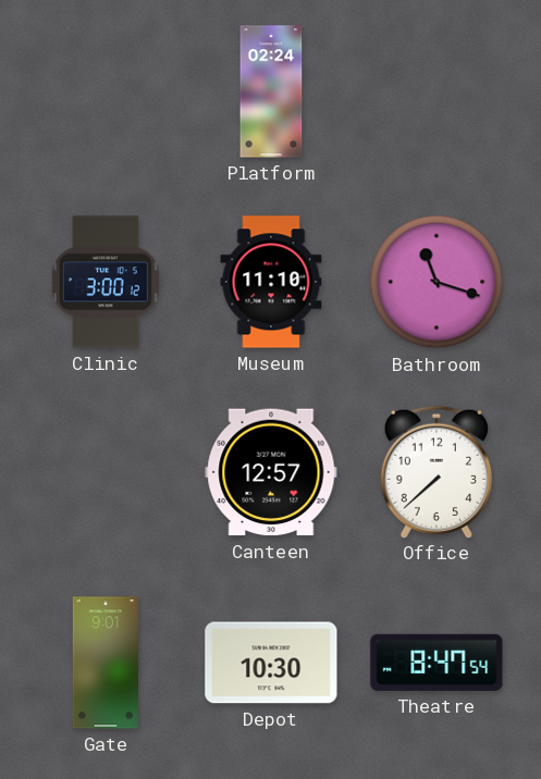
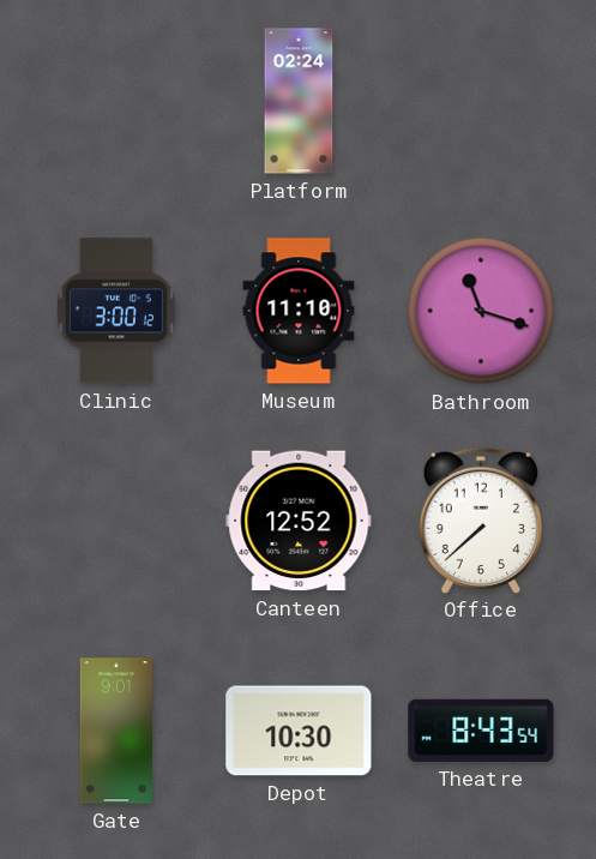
Canteen: 12:57 -> 12:52
Theatre: 8:47 -> 8:43
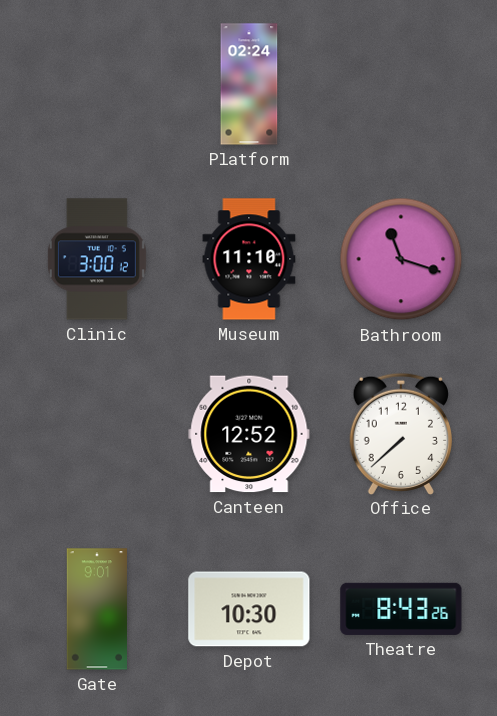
Theatre: 8:43:54 -> 8:43:26
